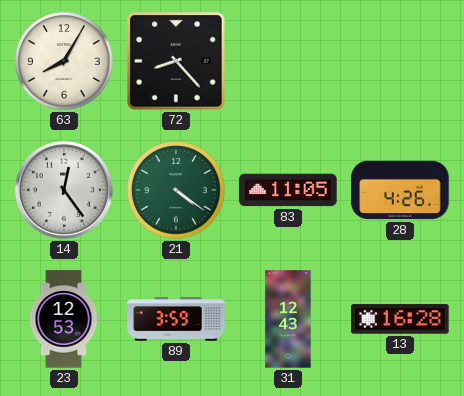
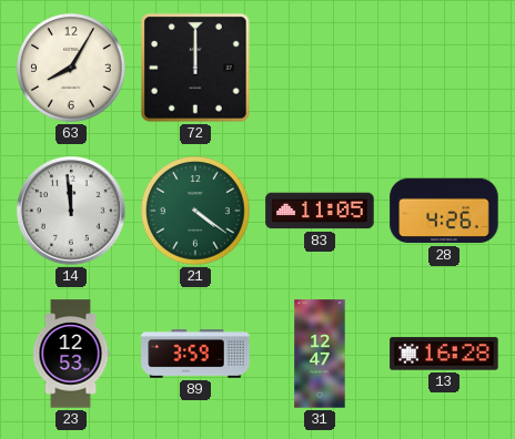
72: 8:23 -> 12:00
14: 12:24 -> 11:59
31: 12:43 -> 12:47
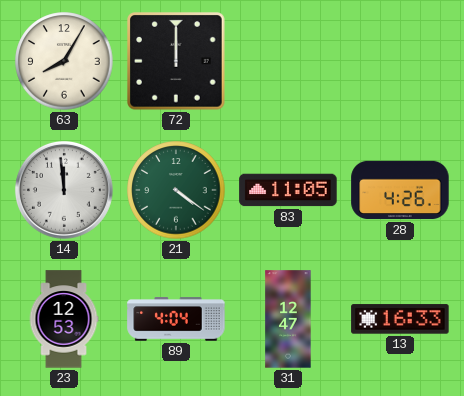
89: 3:59 -> 4:04
13: 16:28 -> 16:33
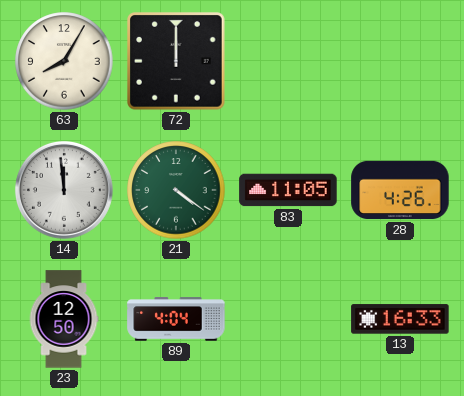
23: 12:53 -> 12:50
31: 12:47 -> none
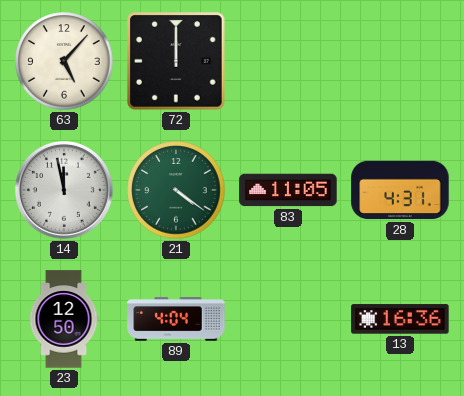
63: 8:05 -> 5:07
14: 11:59 -> 11:58
28: 4:26 -> 4:31
13: 16:33 -> 16:36
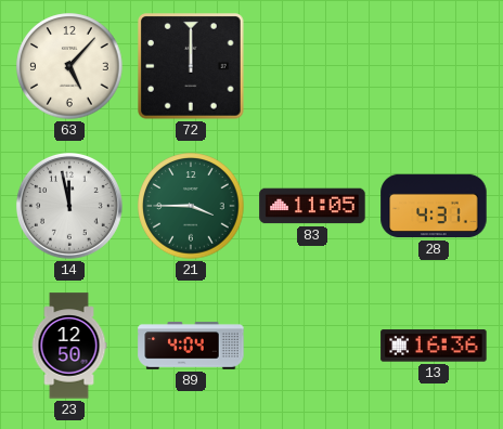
21: 4:21 -> 3:45
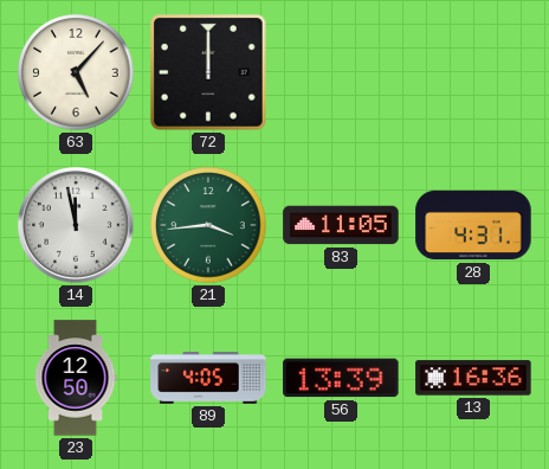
21: 3:45 -> 3:44
89: 4:04 -> 4:05
56: none -> 13:39
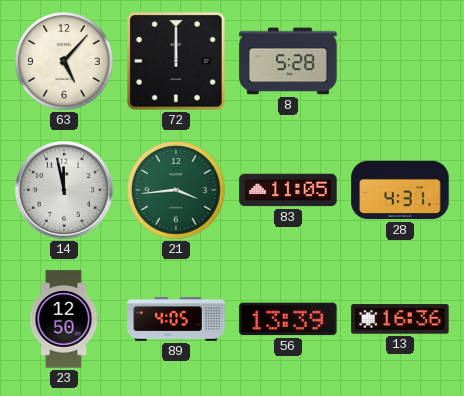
8: none -> 5:28
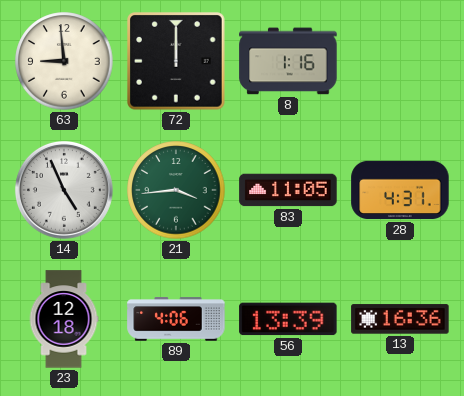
63: 5:07 -> 8:59
8: 5:28 -> 1:16
14: 11:58 -> 4:56
23: 12:50 -> 12:18
89: 4:05 -> 4:06
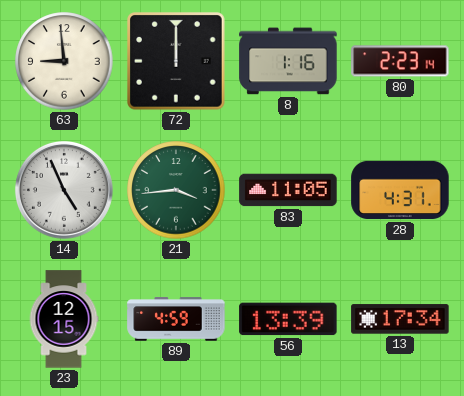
80: none -> 2:23
23: 12:18 -> 12:15
89: 4:06 -> 4:59
13: 16:36 -> 17:34
